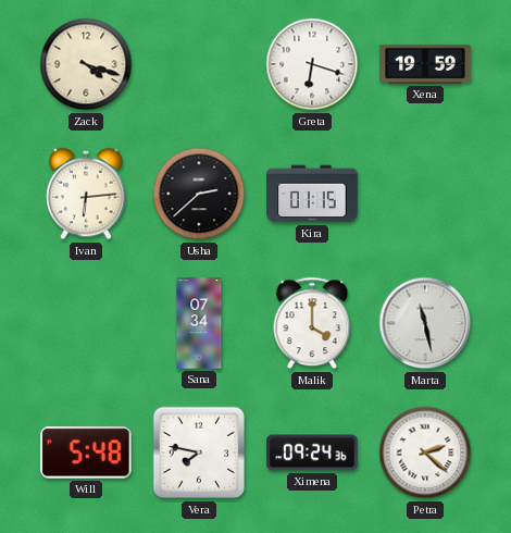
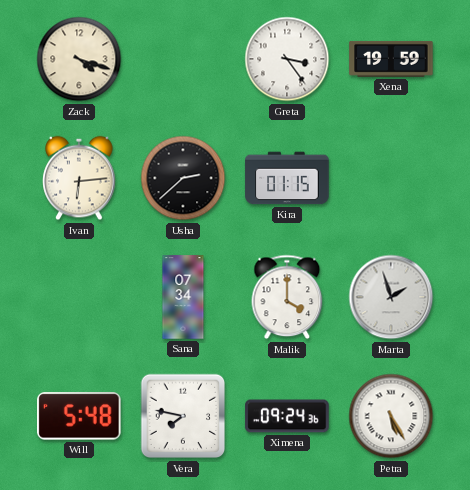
Greta: 6:18 -> 3:24
Marta: 11:28 -> 1:57
Petra: 2:22 -> 5:25
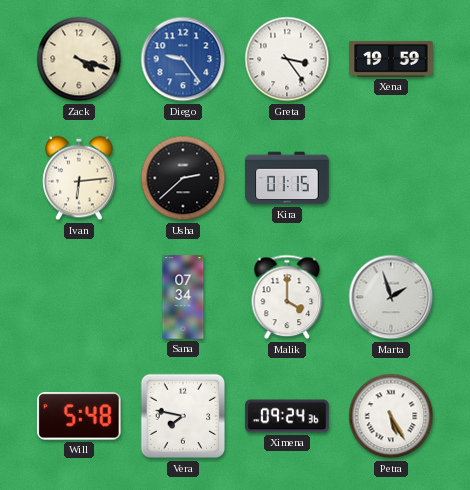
Diego: none -> 9:24
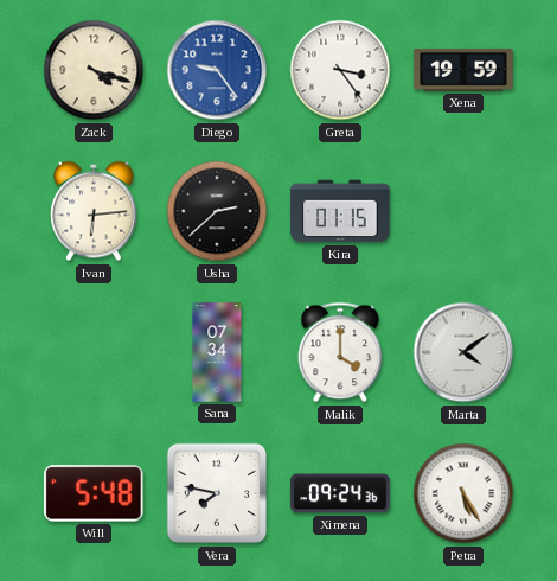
Marta: 1:57 -> 4:09
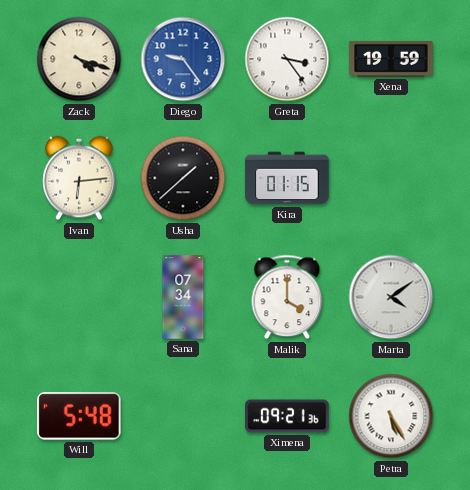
Usha: 2:38 -> 1:38
Vera: 7:47 -> none
Ximena: 09:24 -> 09:21
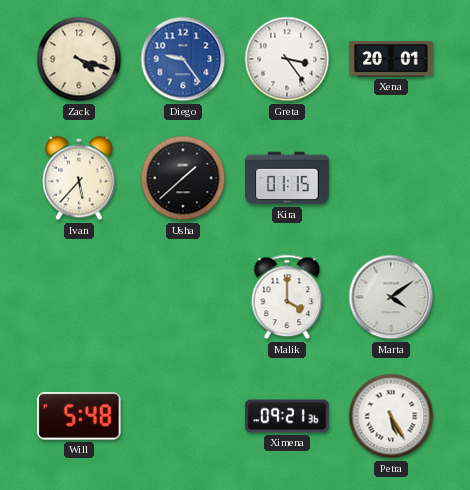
Xena: 19:59 -> 20:01
Ivan: 6:14 -> 5:37
Sana: 07:34 -> none
